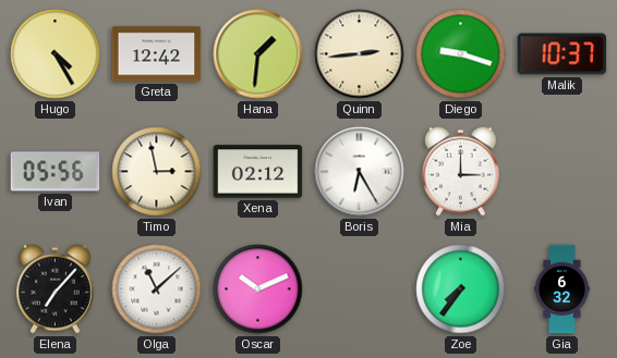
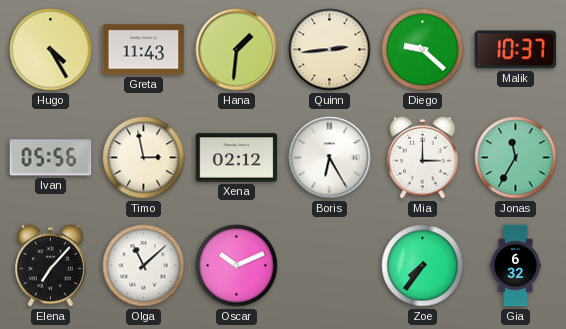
Greta: 12:42 -> 11:43
Diego: 9:18 -> 9:22
Jonas: none -> 11:35
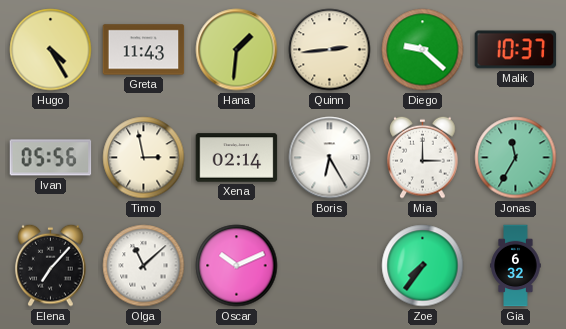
Xena: 02:12 -> 02:14
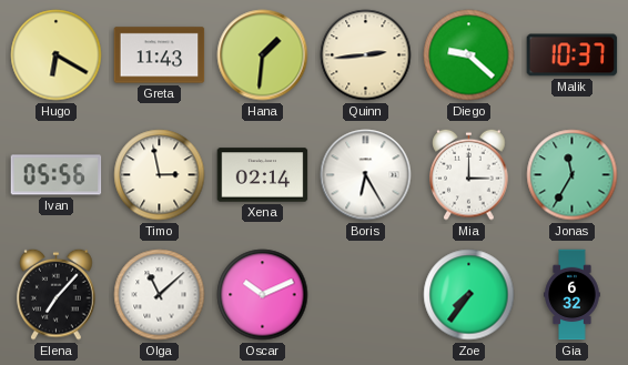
Hugo: 4:25 -> 6:20
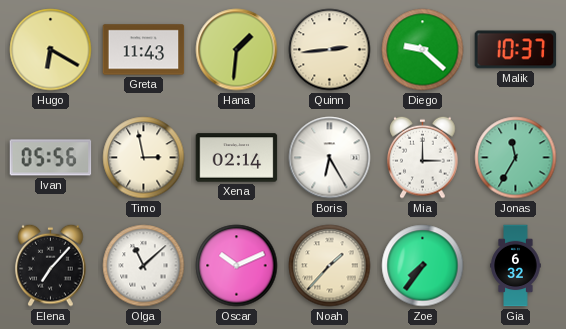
Noah: none -> 1:37
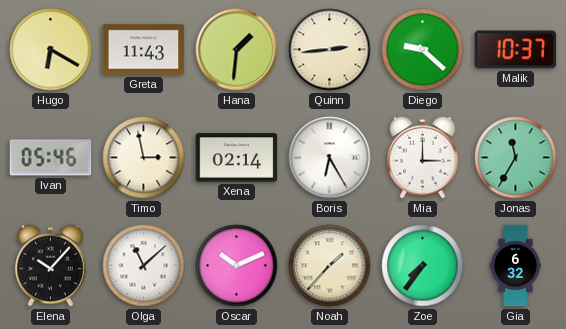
Ivan: 05:56 -> 05:46
Elena: 7:07 -> 10:07
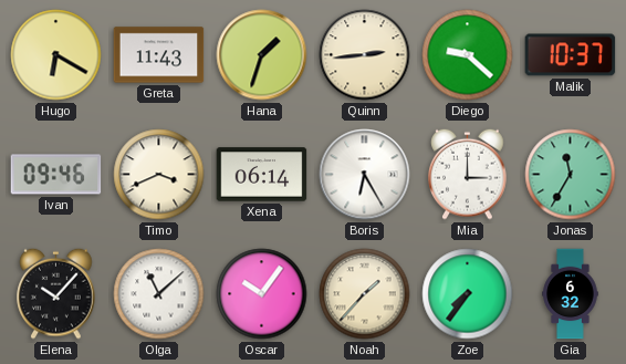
Hana: 1:31 -> 1:33
Ivan: 05:46 -> 09:46
Timo: 2:58 -> 3:41
Xena: 02:14 -> 06:14
Oscar: 10:11 -> 10:06
